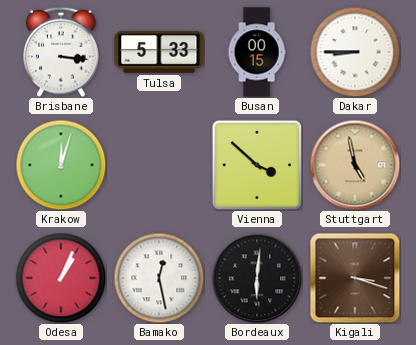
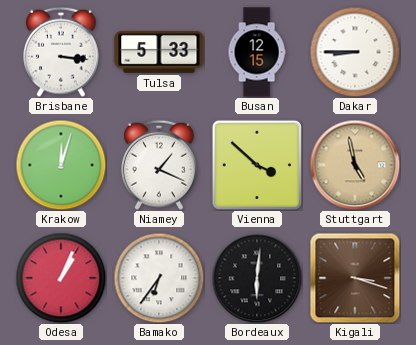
Busan: 00:15 -> 12:15
Niamey: none -> 1:19
Bamako: 12:28 -> 6:36
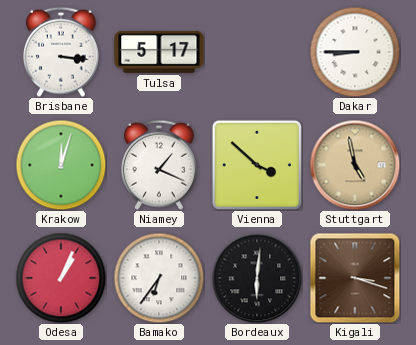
Tulsa: 5:33 -> 5:17
Busan: 12:15 -> none
